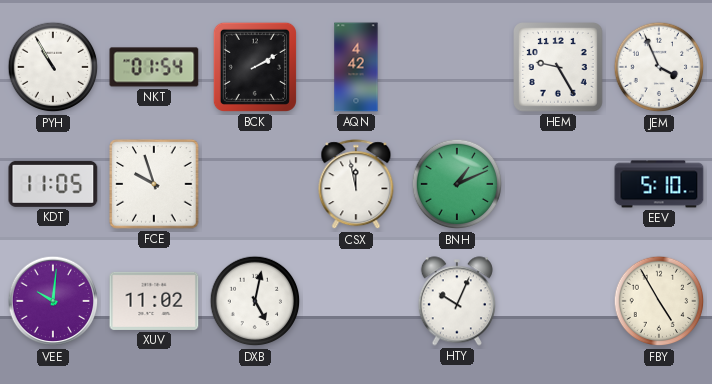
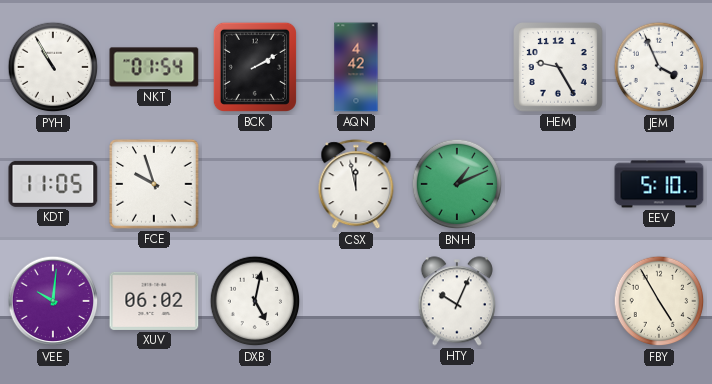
XUV: 11:02 -> 06:02
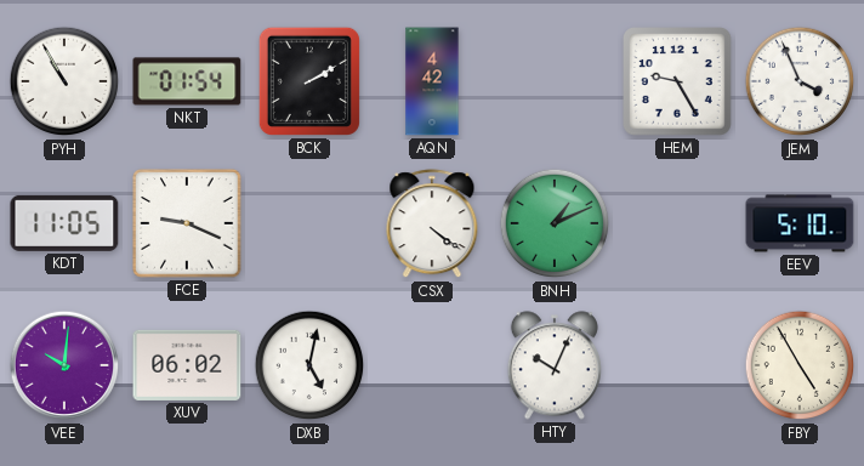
FCE: 9:57 -> 9:19
CSX: 11:58 -> 4:21
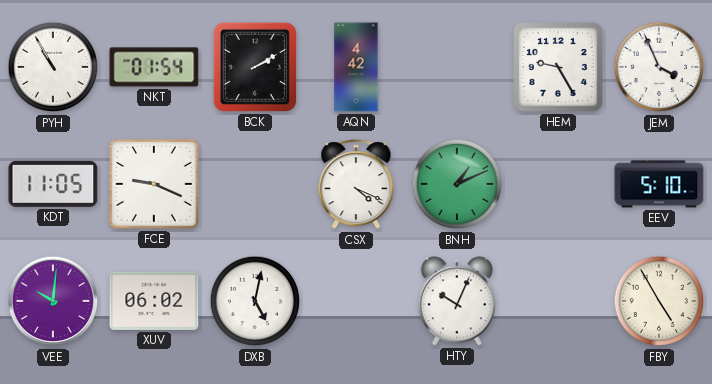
CSX: 4:21 -> 4:19
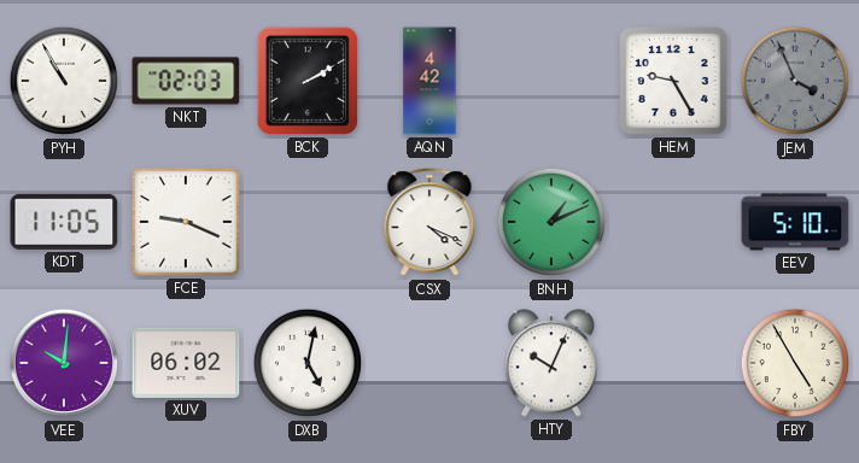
NKT: 01:54 -> 02:03
JEM dial: white -> grey
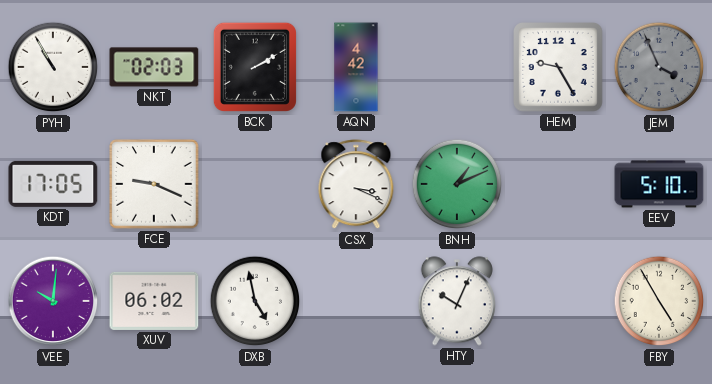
KDT: 11:05 -> 17:05
CSX: 4:19 -> 3:19
DXB: 5:02 -> 4:58
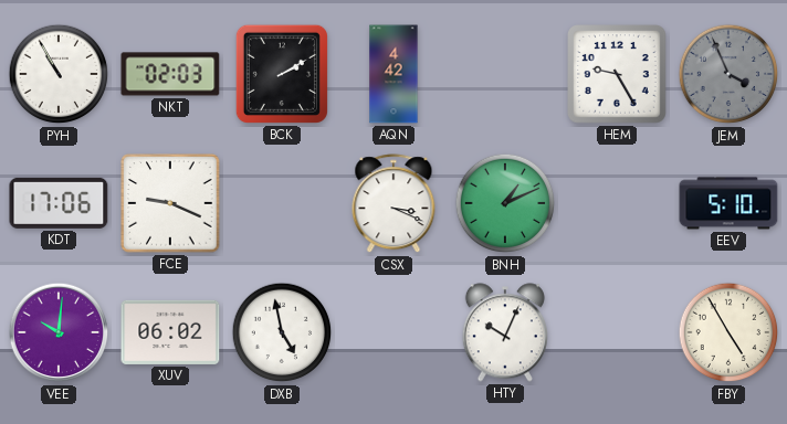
KDT: 17:05 -> 17:06
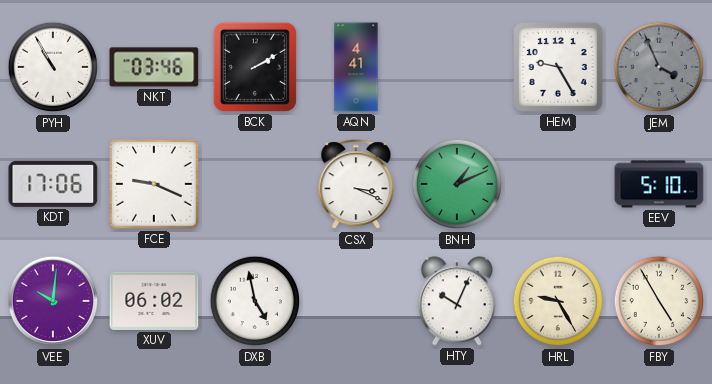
NKT: 02:03 -> 03:46
AQN: 4:42 -> 4:41
HRL: none -> 9:25
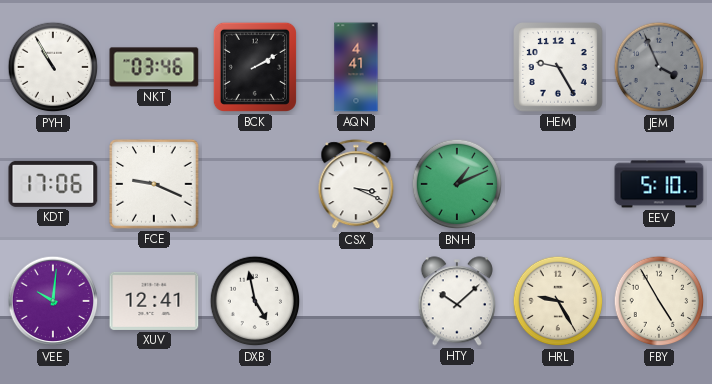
XUV: 06:02 -> 12:41
HTY: 10:04 -> 10:08
